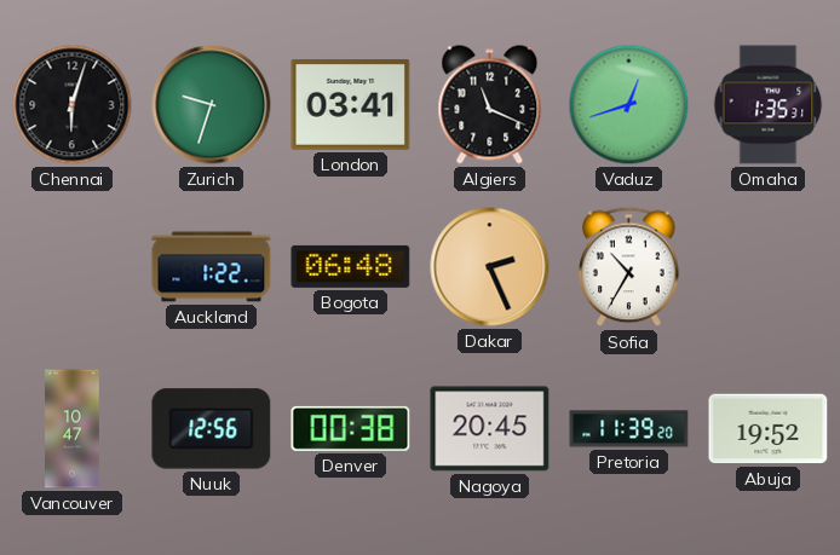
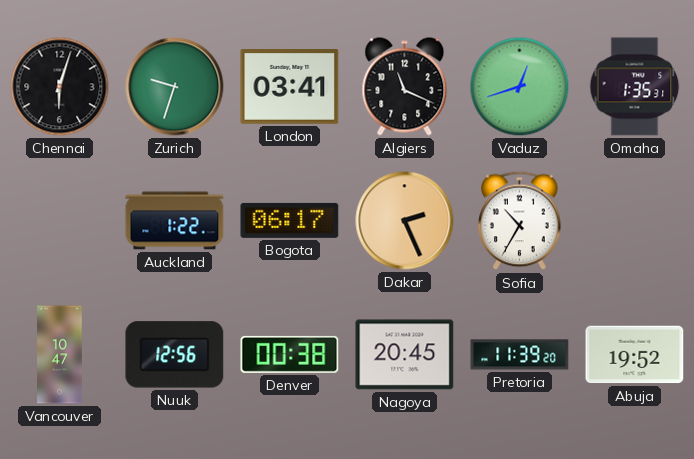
Bogota: 06:48 -> 06:17
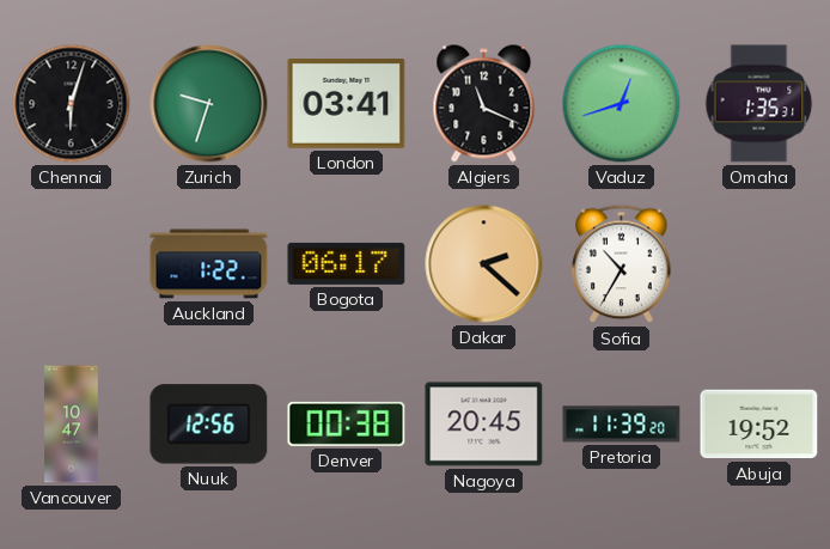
Dakar: 2:26 -> 2:22
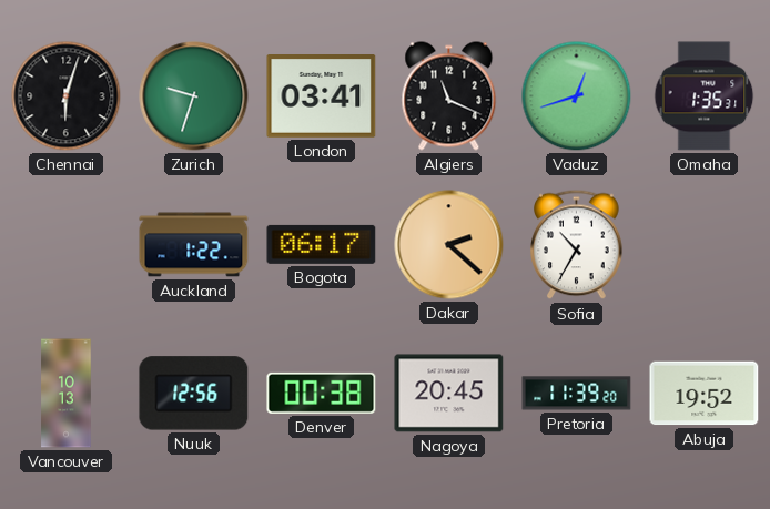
Vancouver: 10:47 -> 10:13
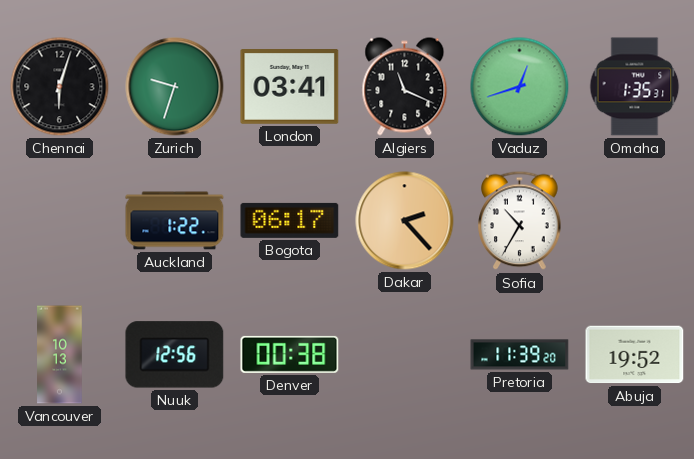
Dakar: 2:22 -> 2:23
Nagoya: 20:45 -> none
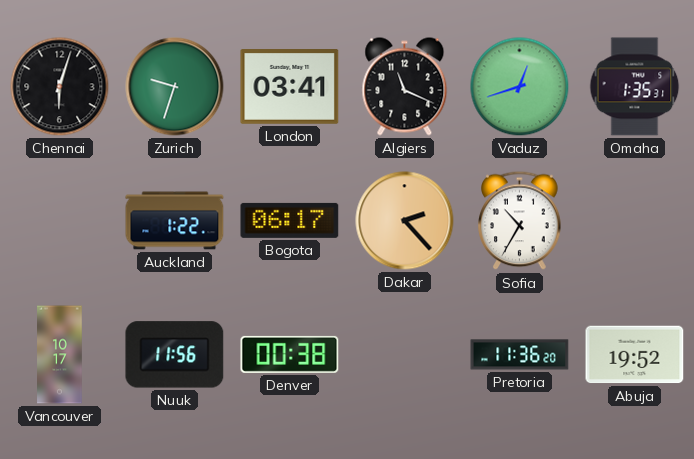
Vancouver: 10:13 -> 10:17
Nuuk: 12:56 -> 11:56
Pretoria: 11:39 -> 11:36
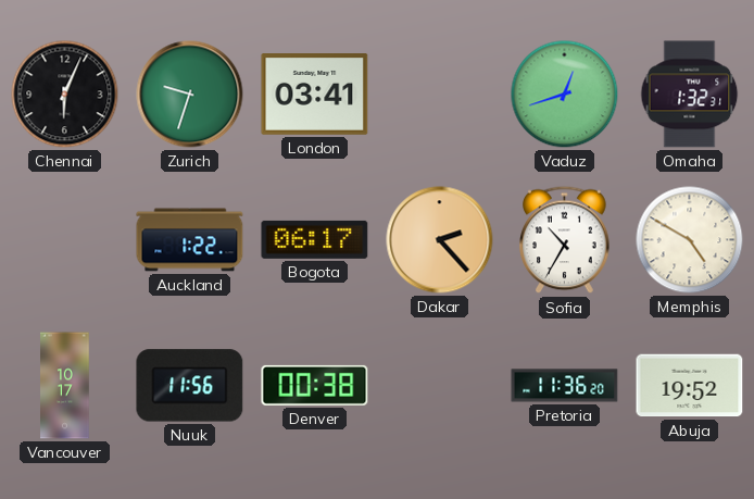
Chennai: 6:03 -> 6:04
Algiers: 11:19 -> none
Omaha: 1:35 -> 1:32
Memphis: none -> 4:50
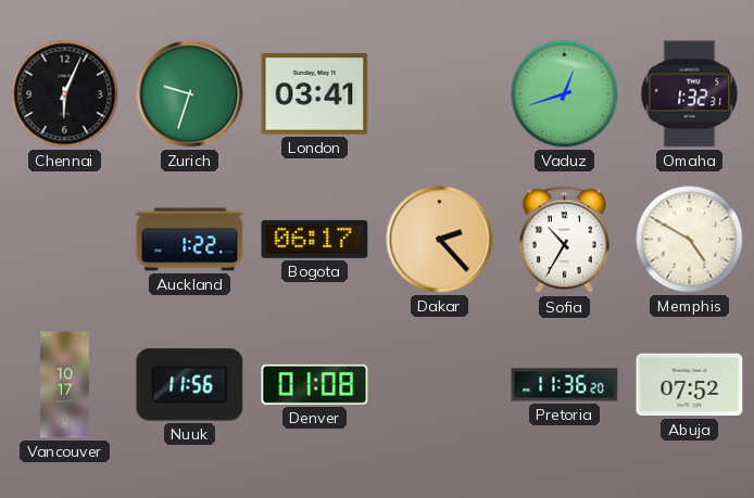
Denver: 00:38 -> 01:08
Abuja: 19:52 -> 07:52
